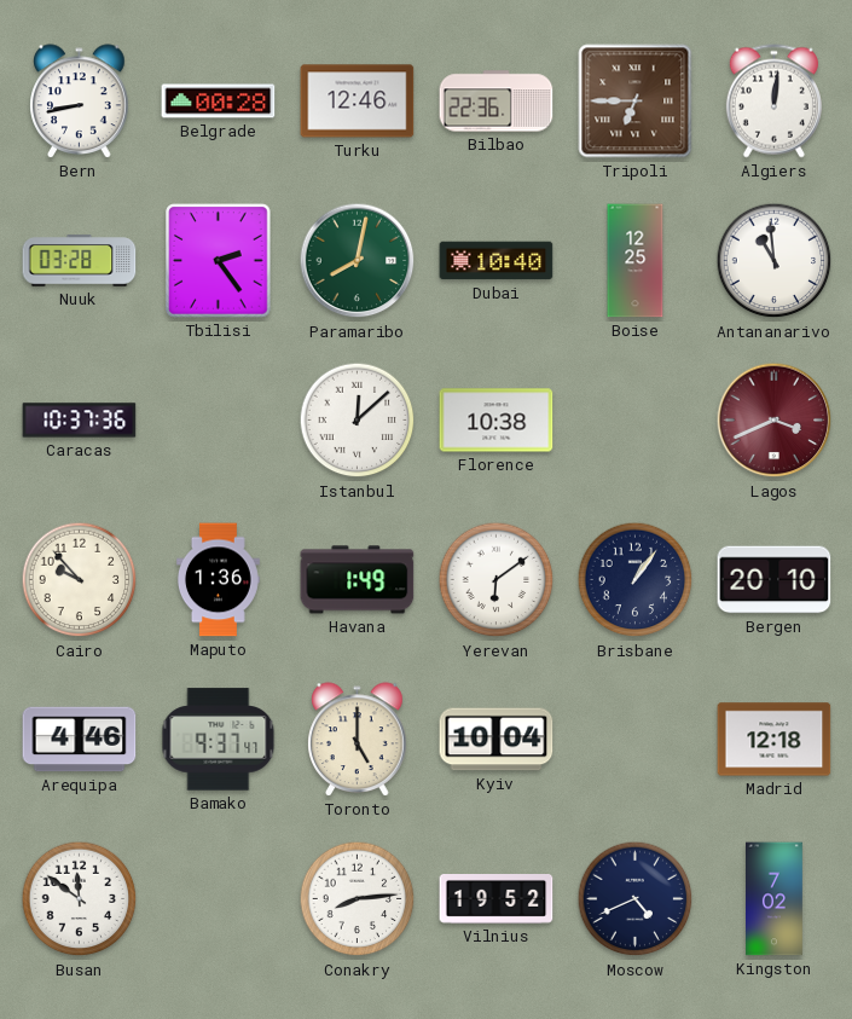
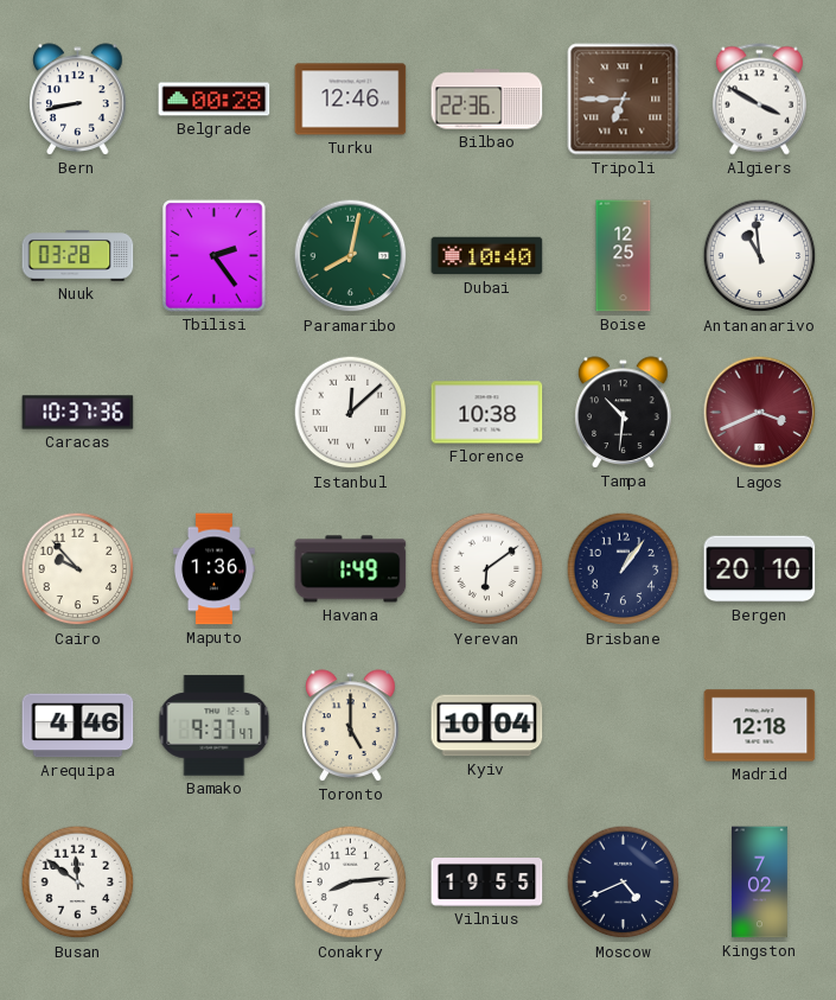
Algiers: 12:01 -> 3:50
Tampa: none -> 10:31
Vilnius: 19:52 -> 19:55
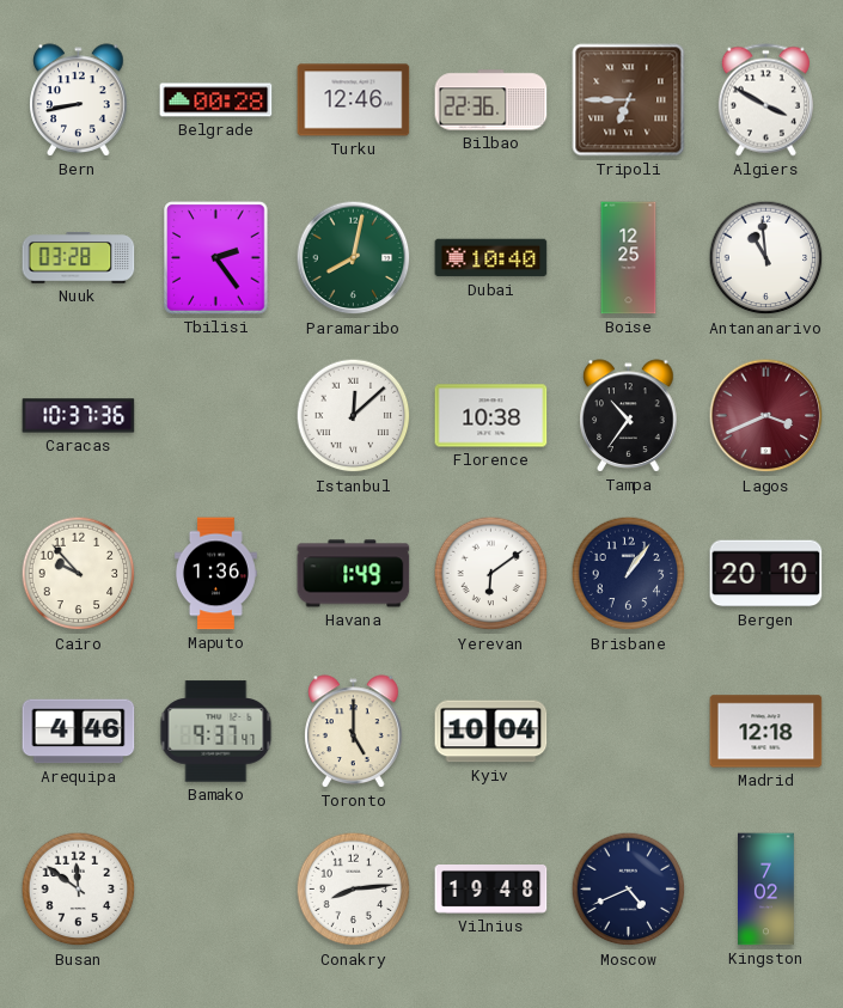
Tampa: 10:31 -> 10:36
Vilnius: 19:55 -> 19:48
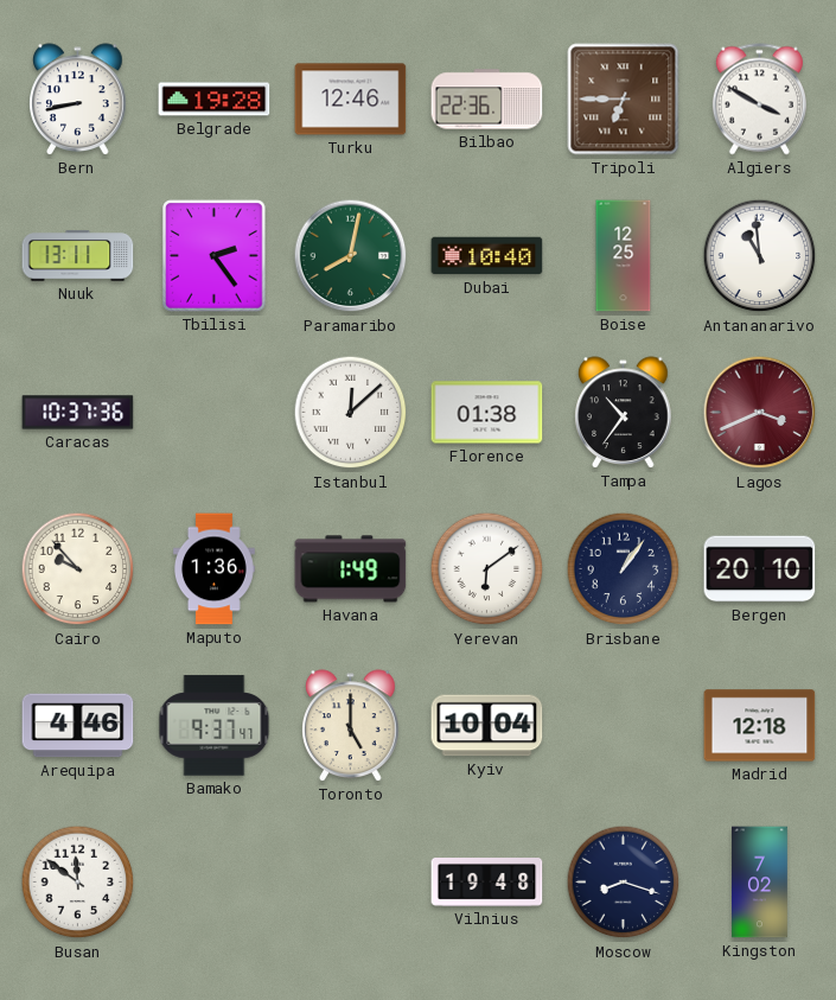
Belgrade: 00:28 -> 19:28
Nuuk: 03:28 -> 13:11
Florence: 10:38 -> 01:38
Conakry: 8:14 -> none
Moscow: 4:41 -> 8:18
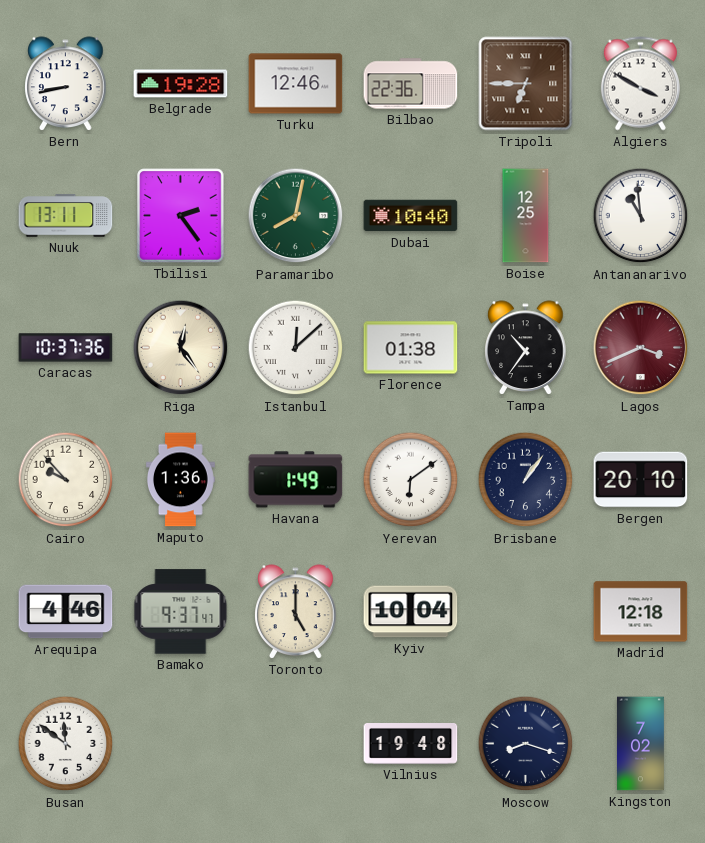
Riga: none -> 12:24
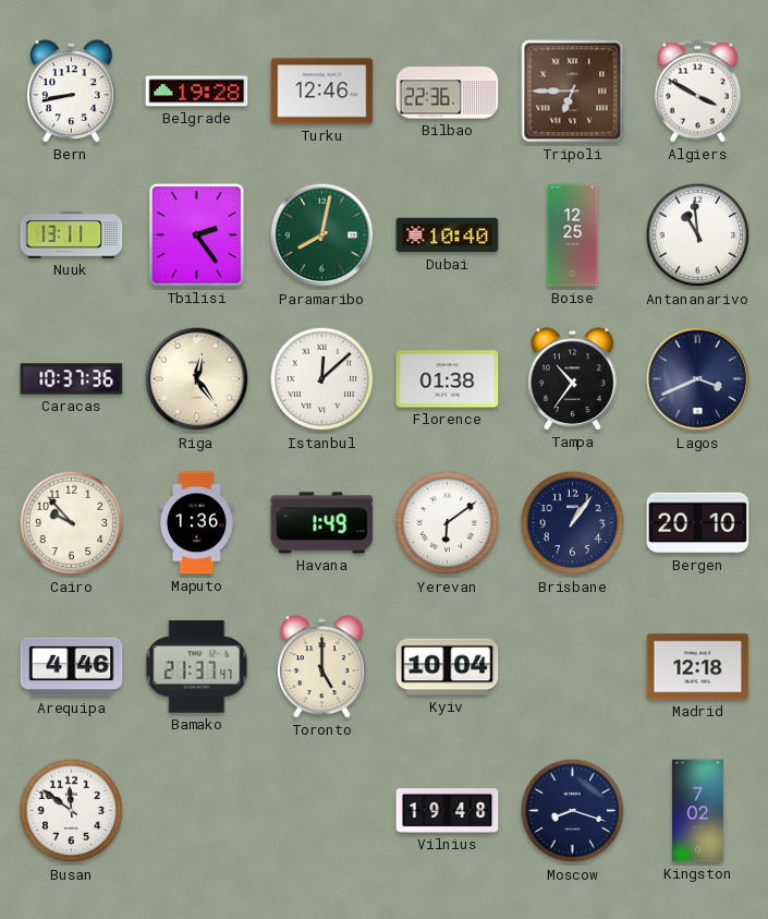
Lagos dial: burgundy -> navy
Bamako: 9:37 -> 21:37
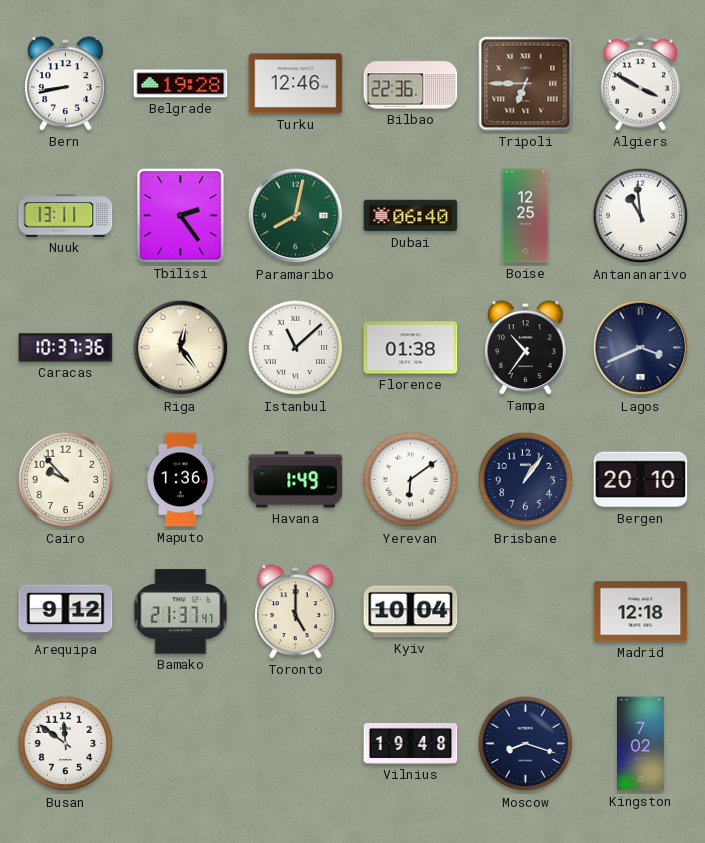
Dubai: 10:40 -> 06:40
Istanbul: 12:08 -> 11:08
Arequipa: 4:46 -> 9:12
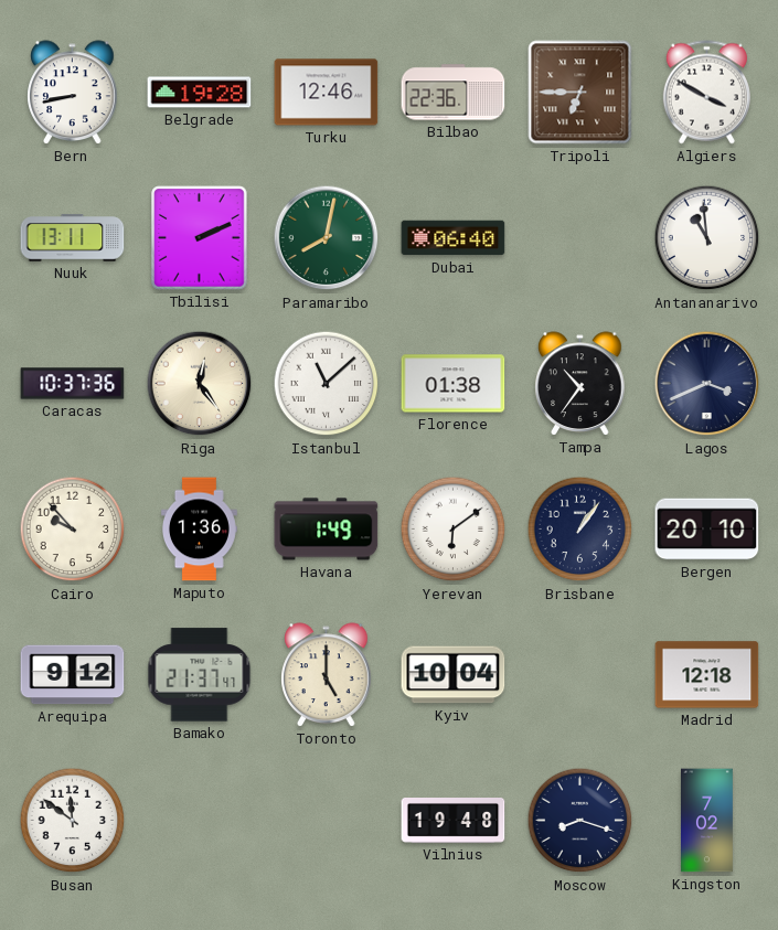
Tbilisi: 2:24 -> 2:11
Boise: 12:25 -> none
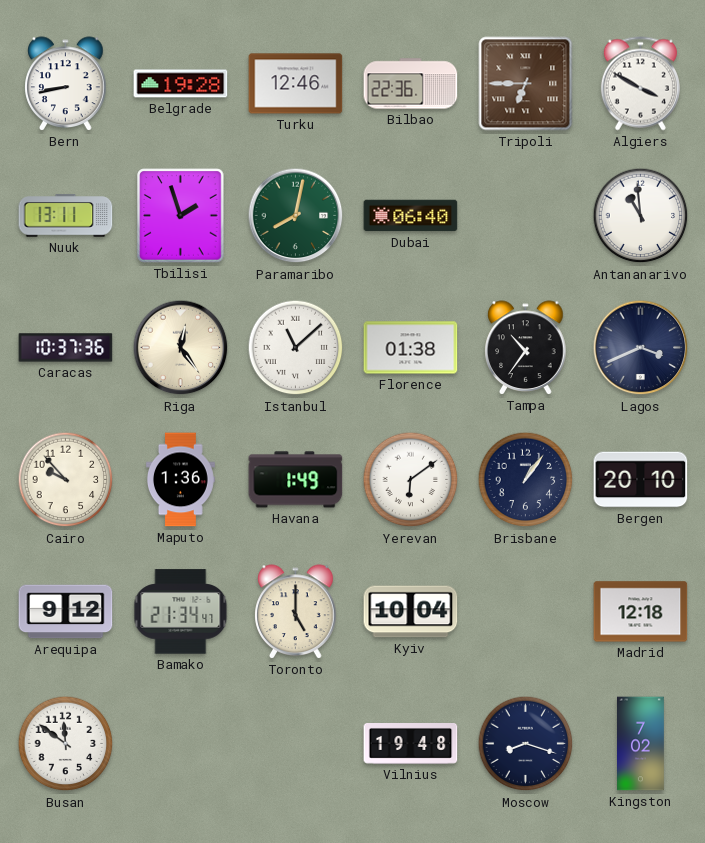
Tbilisi: 2:11 -> 1:57
Bamako: 21:37 -> 21:34
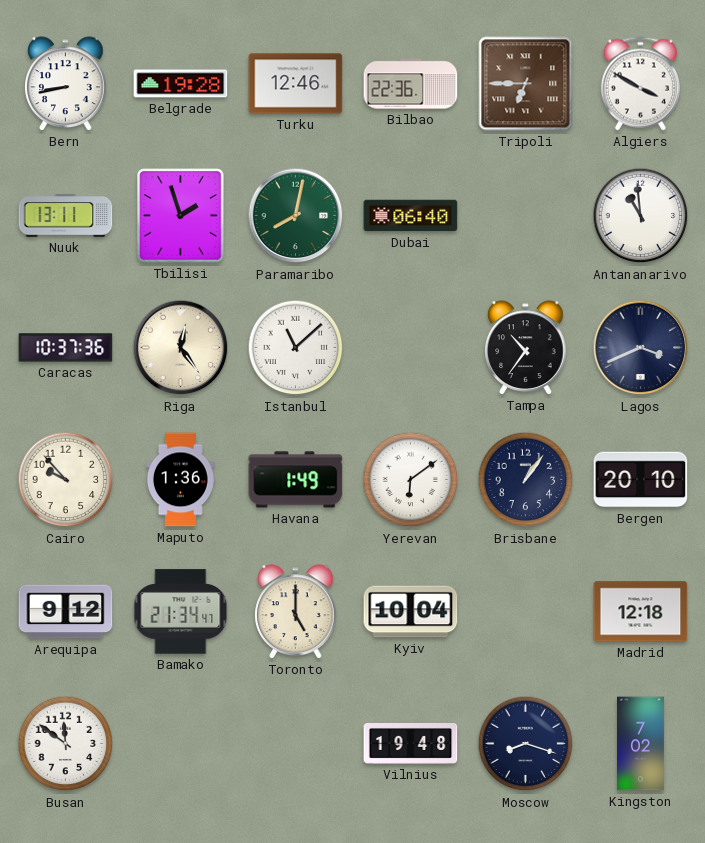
Florence: 01:38 -> none
